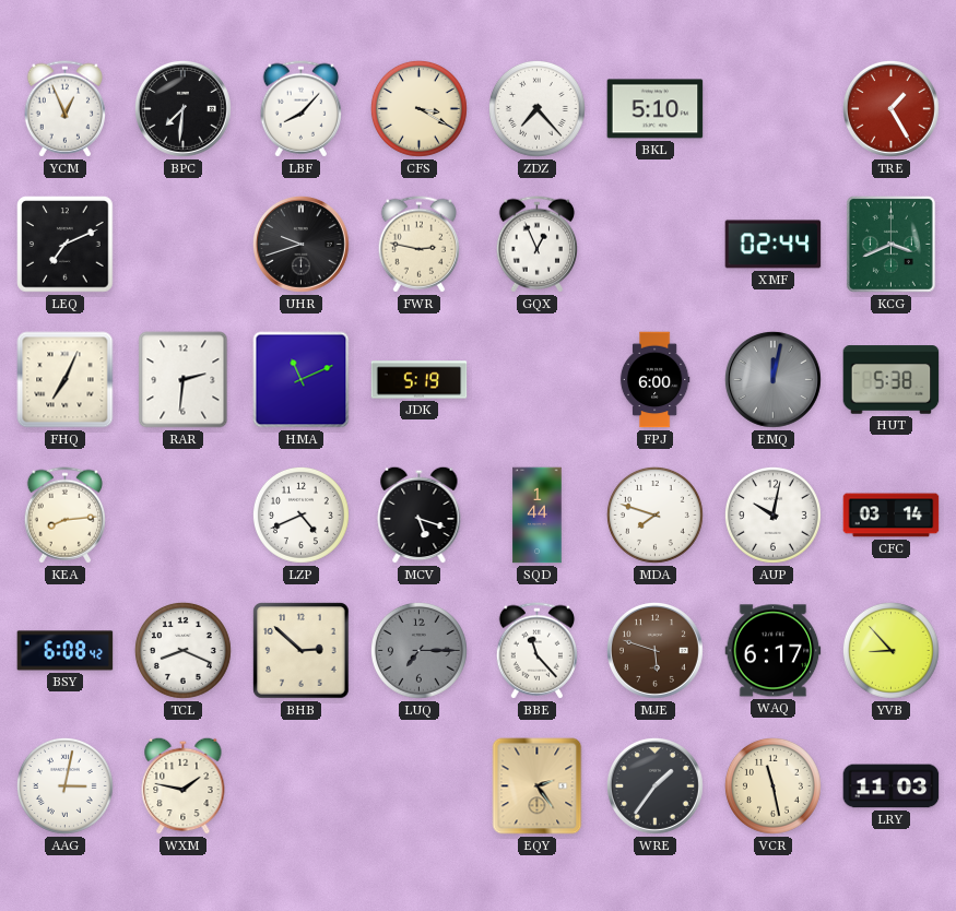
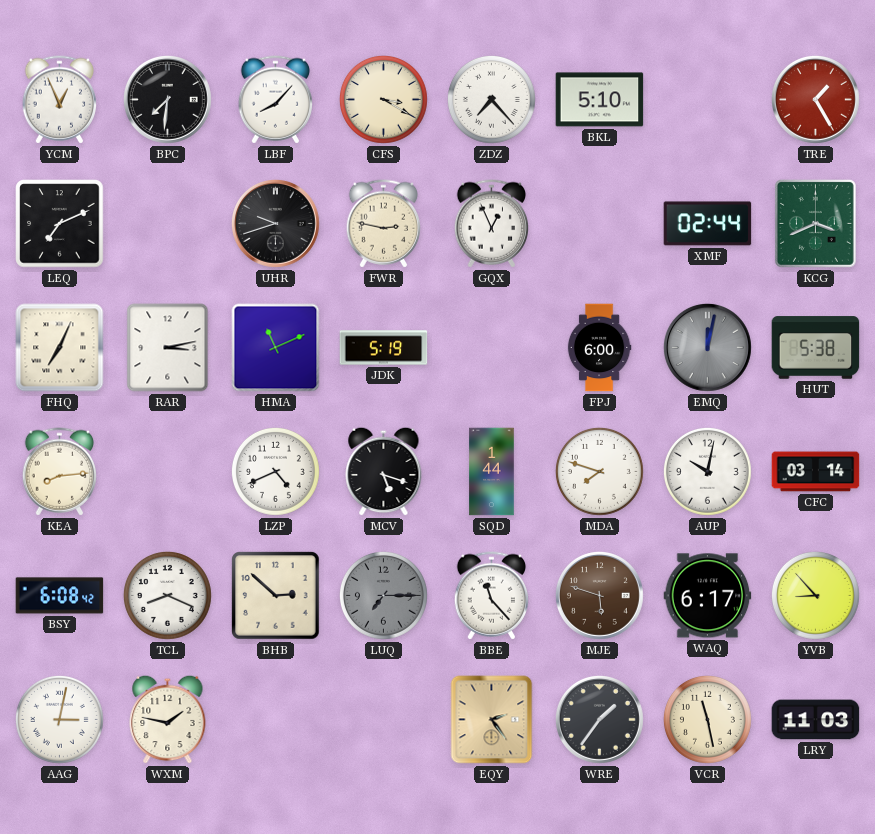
RAR: 2:31 -> 3:13
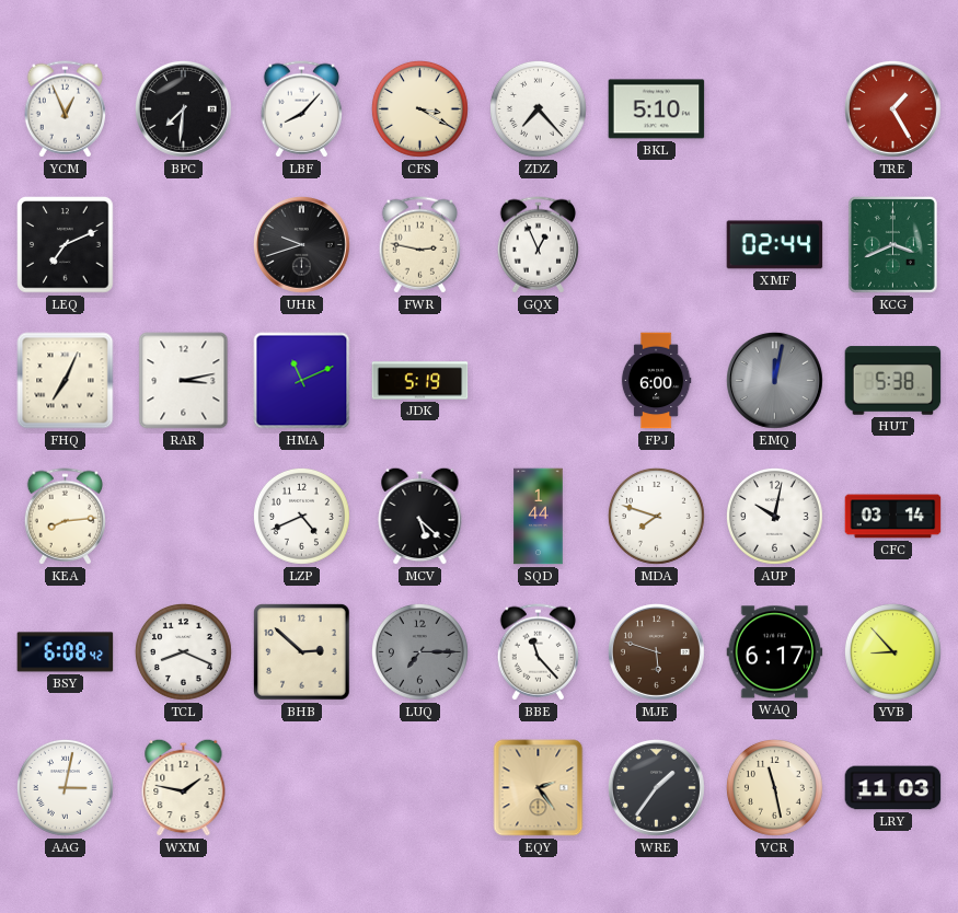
MCV: 5:18 -> 5:22
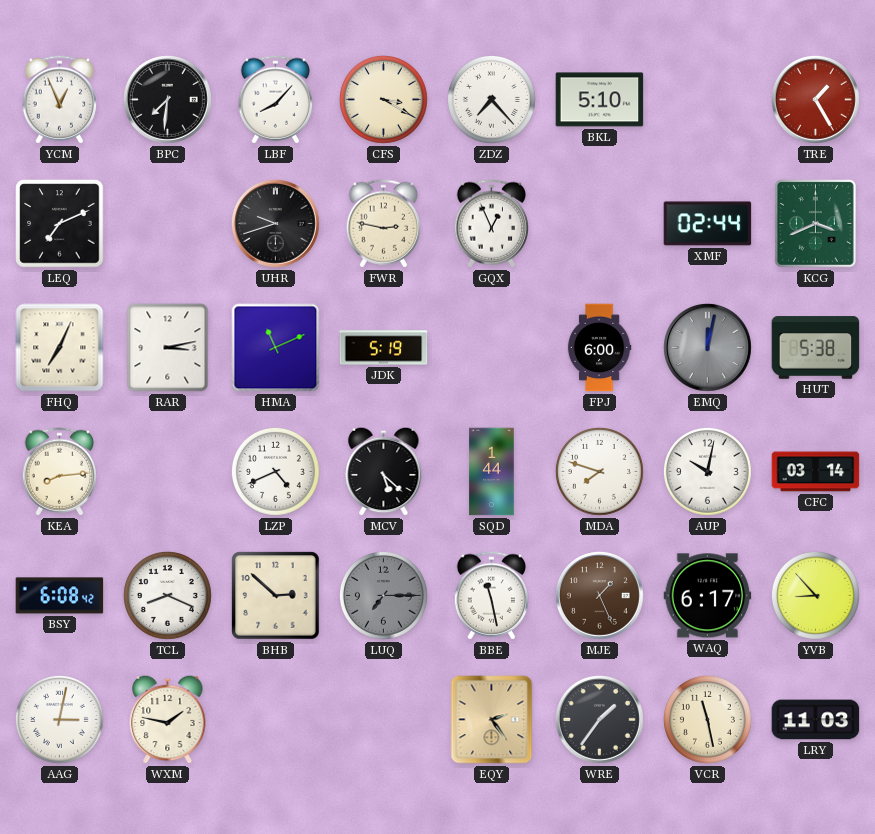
BBE: 11:23 -> 11:28
MJE: 5:48 -> 1:26
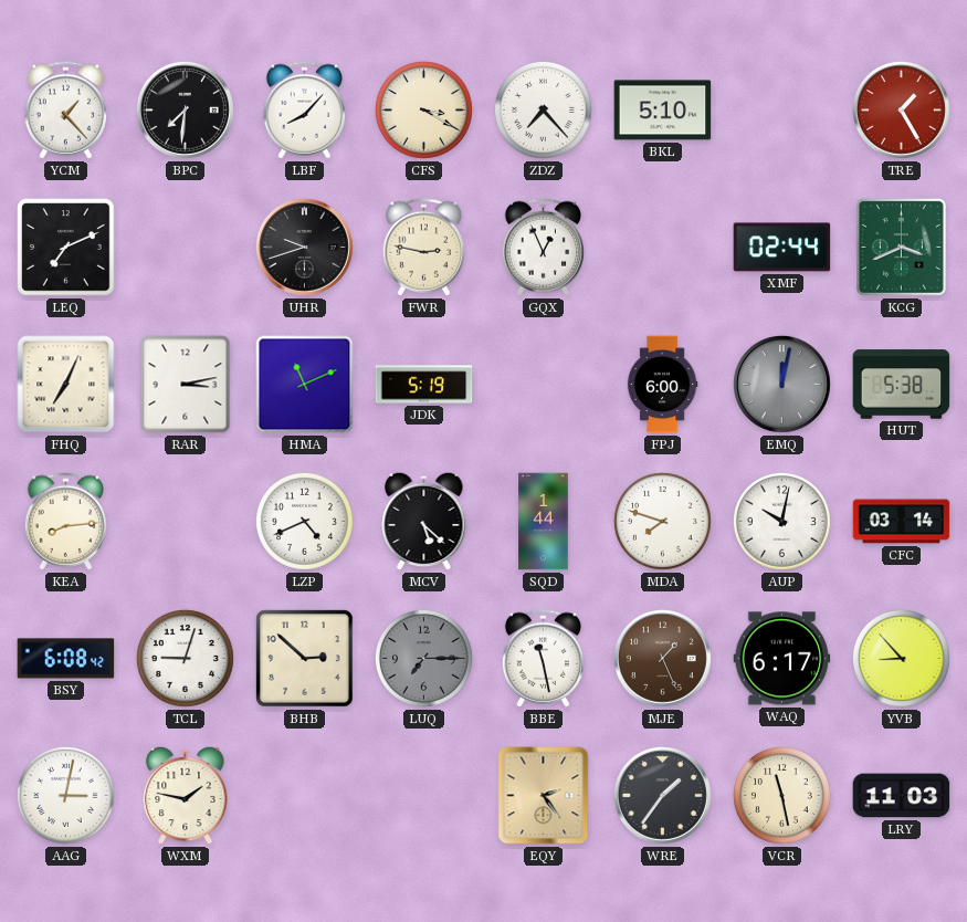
YCM: 12:56 -> 1:23
TCL: 8:19 -> 9:03
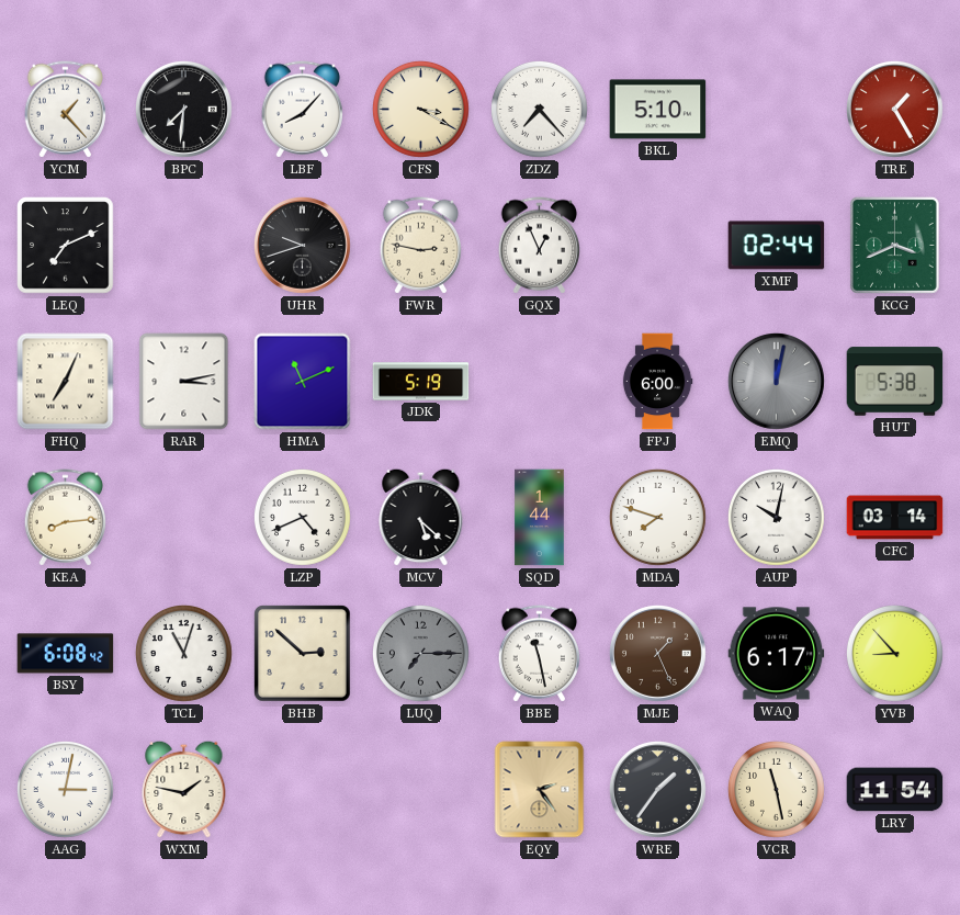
TCL: 9:03 -> 11:03
LRY: 11:03 -> 11:54
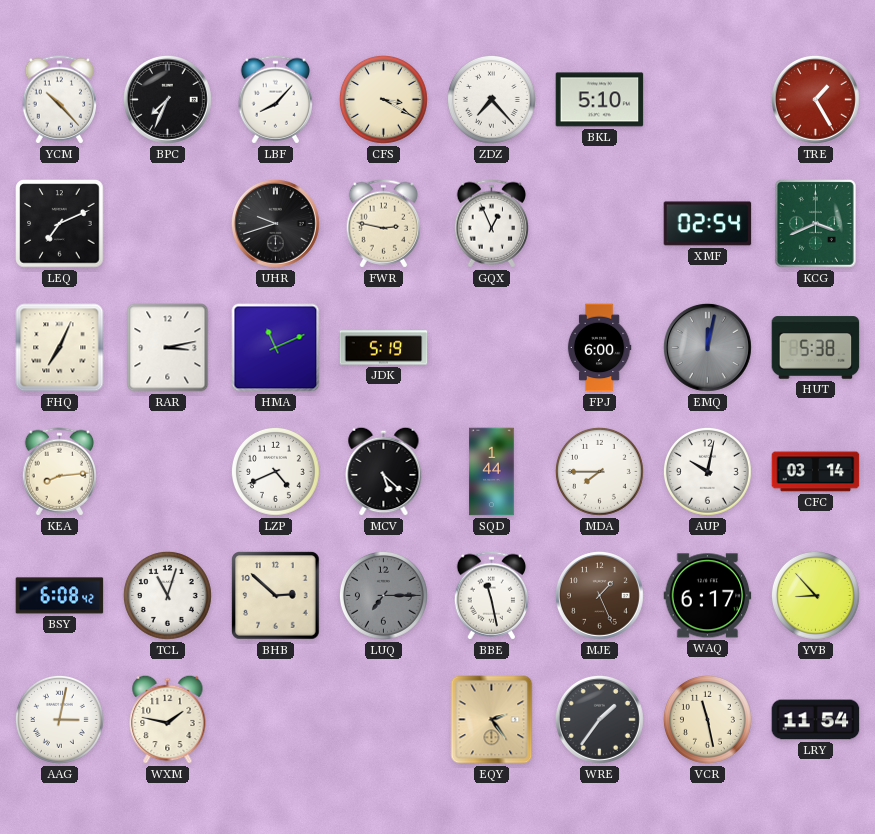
YCM: 1:23 -> 10:23
BPC: 7:31 -> 7:34
XMF: 02:44 -> 02:54
MDA: 7:48 -> 7:45
